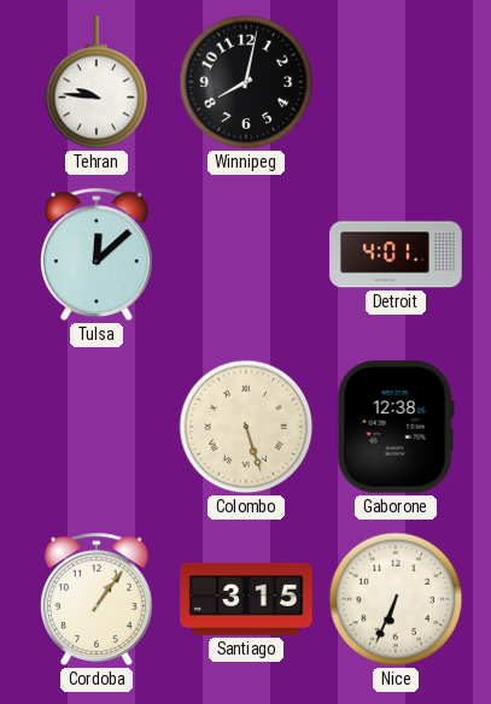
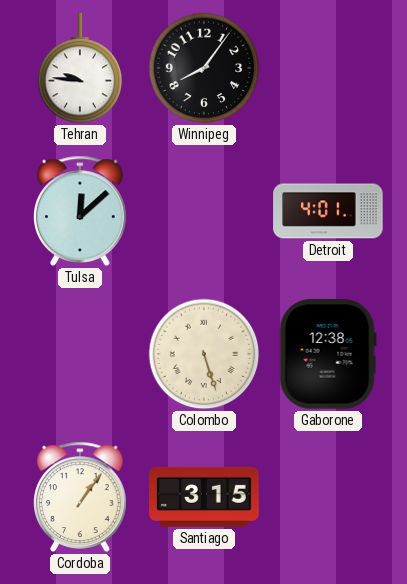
Winnipeg: 8:02 -> 8:06
Nice: 6:34 -> none
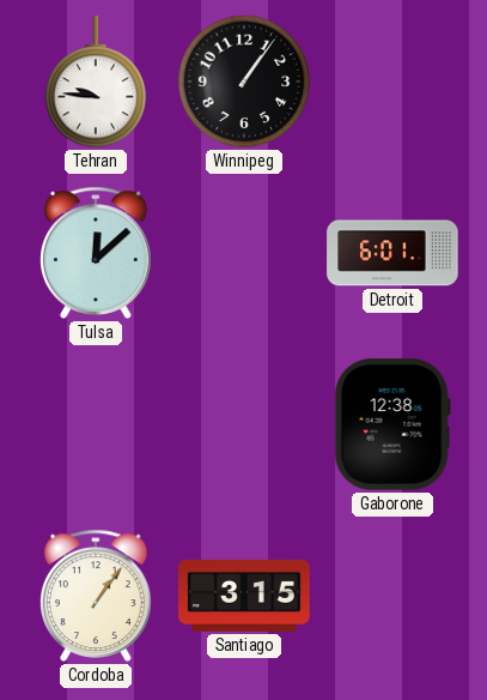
Winnipeg: 8:06 -> 1:06
Detroit: 4:01 -> 6:01
Colombo: 5:27 -> none
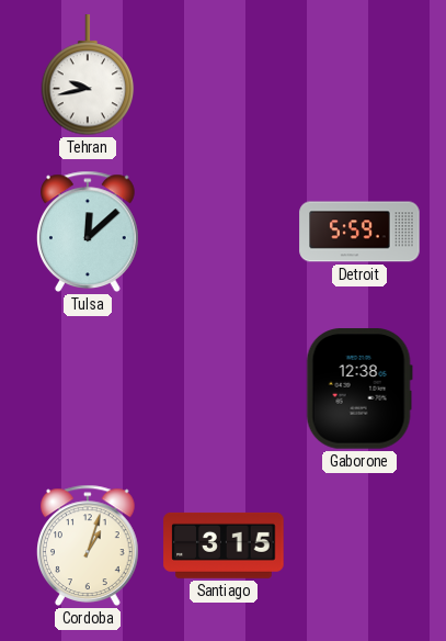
Tehran: 9:46 -> 9:43
Winnipeg: 1:06 -> none
Detroit: 6:01 -> 5:59
Cordoba: 1:06 -> 1:03
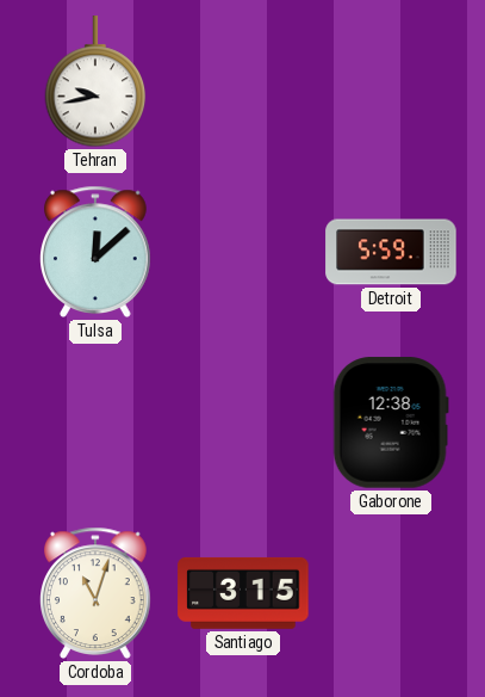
Cordoba: 1:03 -> 11:03
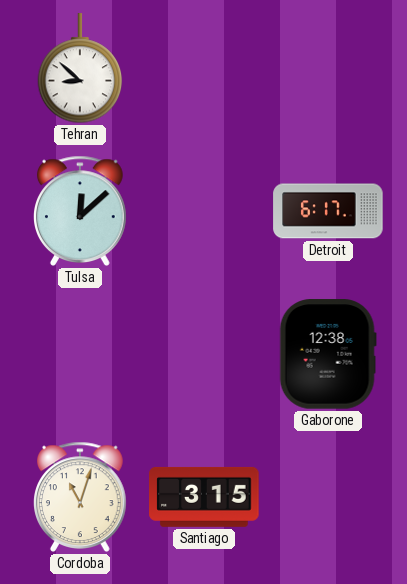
Tehran: 9:43 -> 8:52
Detroit: 5:59 -> 6:17
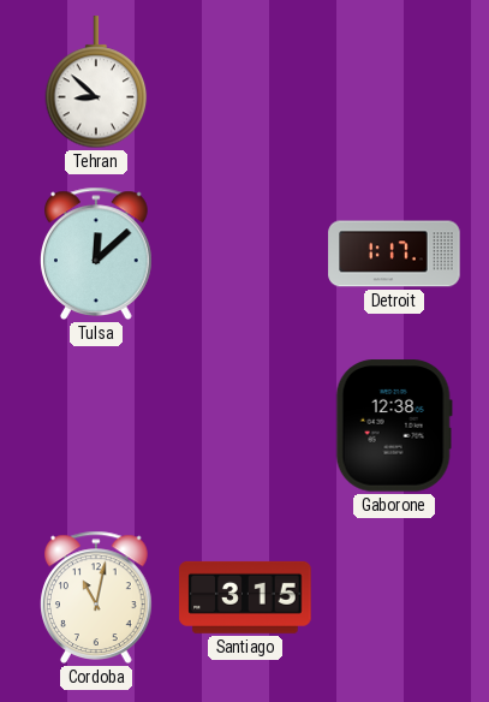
Detroit: 6:17 -> 1:17
Cordoba: 11:03 -> 11:02
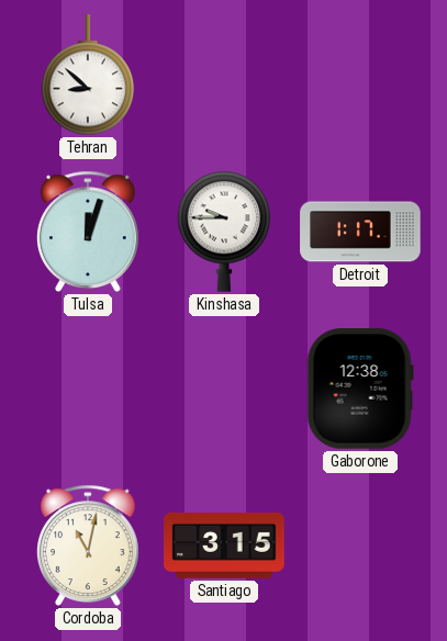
Tulsa: 12:08 -> 12:03
Kinshasa: none -> 9:45
